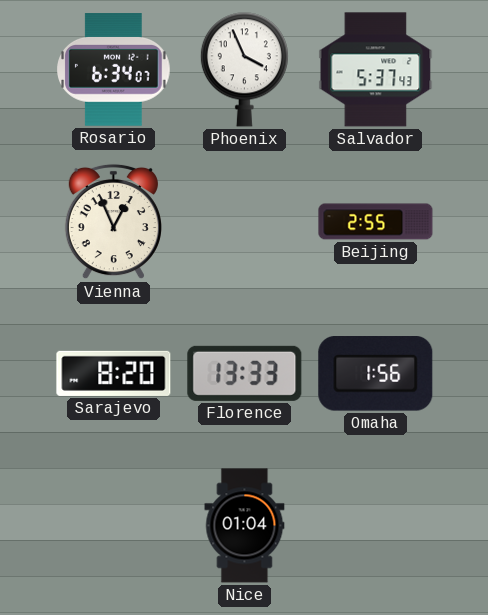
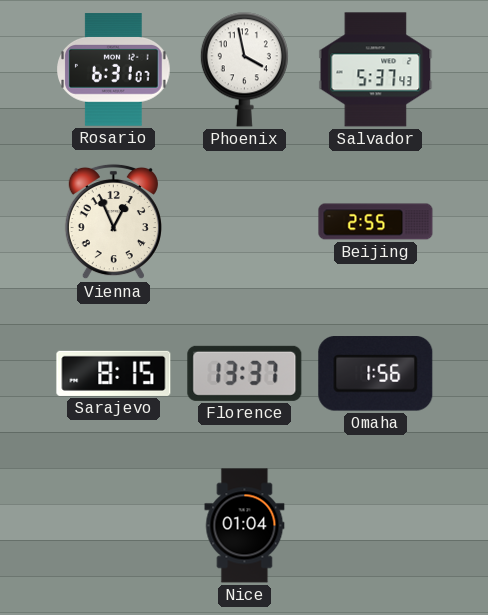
Rosario: 6:34 -> 6:31
Phoenix: 3:56 -> 3:58
Sarajevo: 8:20 -> 8:15
Florence: 13:33 -> 13:37
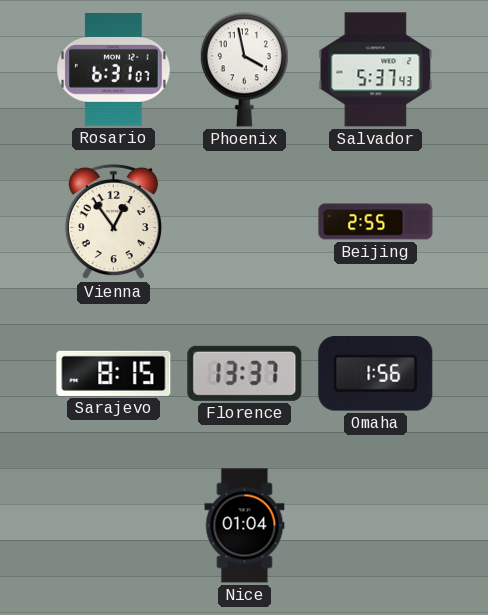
Vienna: 12:56 -> 12:54
